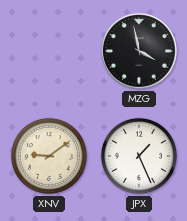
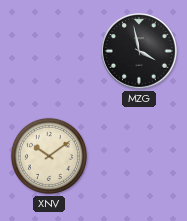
XNV: 9:09 -> 10:09
JPX: 1:26 -> none
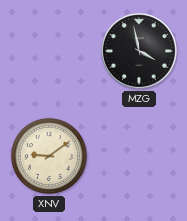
XNV: 10:09 -> 9:09
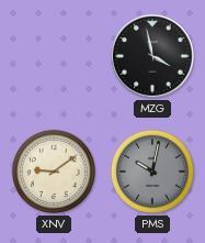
PMS: none -> 10:02
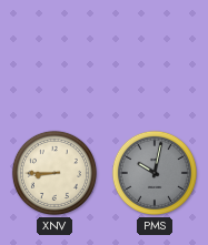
MZG: 3:58 -> none
XNV: 9:09 -> 8:45
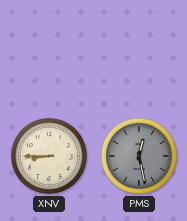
PMS: 10:02 -> 12:28
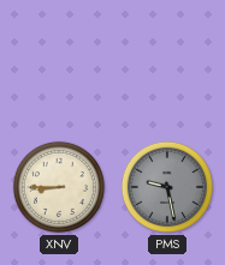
PMS: 12:28 -> 9:28
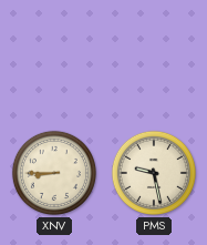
PMS dial: grey -> cream
